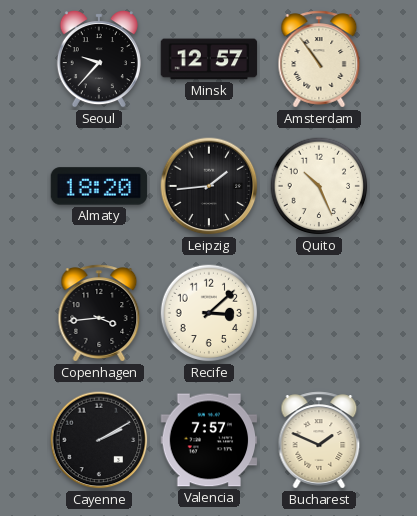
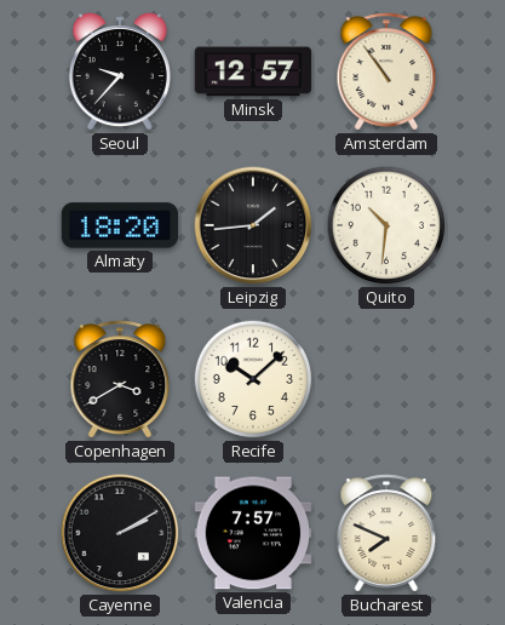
Quito: 10:26 -> 10:31
Copenhagen: 3:44 -> 3:40
Recife: 3:08 -> 10:08
Bucharest: 1:49 -> 7:49
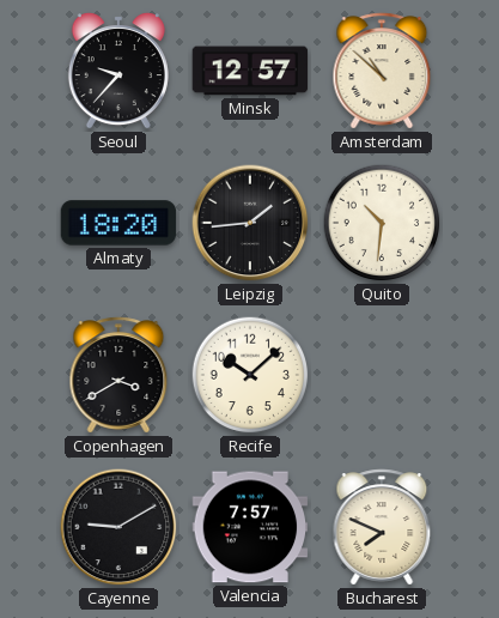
Amsterdam: 10:54 -> 10:52
Cayenne: 2:10 -> 9:10
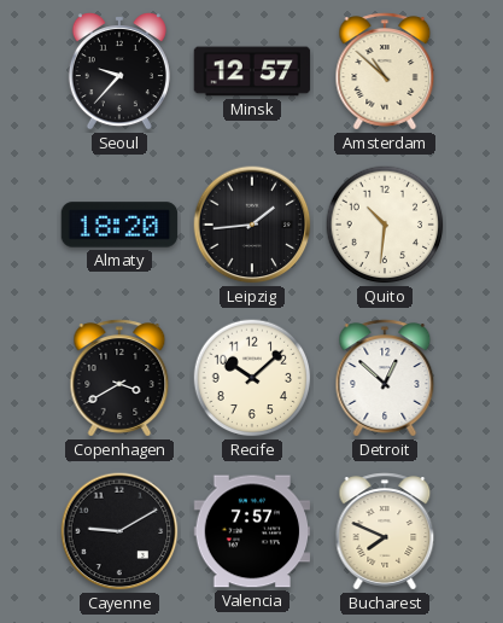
Detroit: none -> 12:52
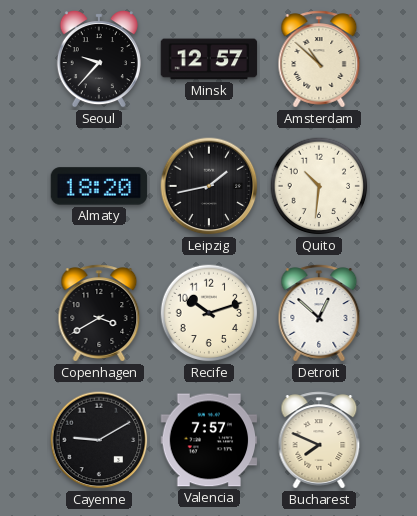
Leipzig: 1:44 -> 1:43
Recife: 10:08 -> 10:12
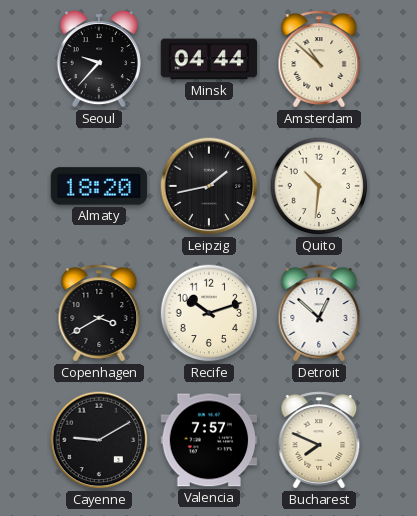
Minsk: 12:57 -> 04:44
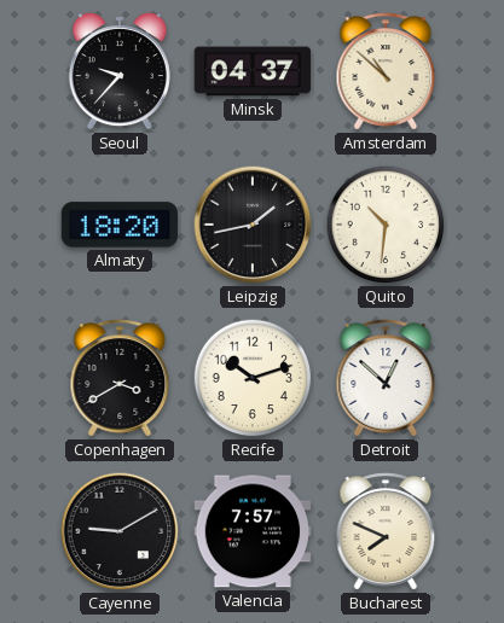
Minsk: 04:44 -> 04:37
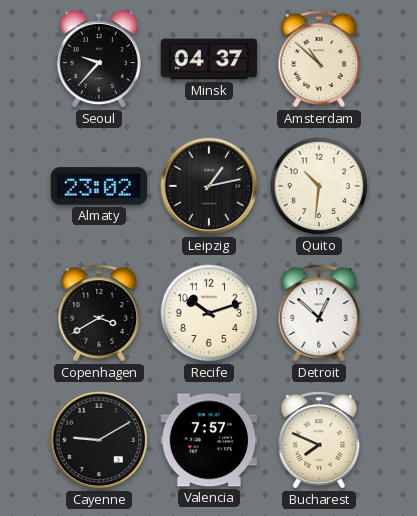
Almaty: 18:20 -> 23:02
Leipzig: 1:43 -> 1:13
